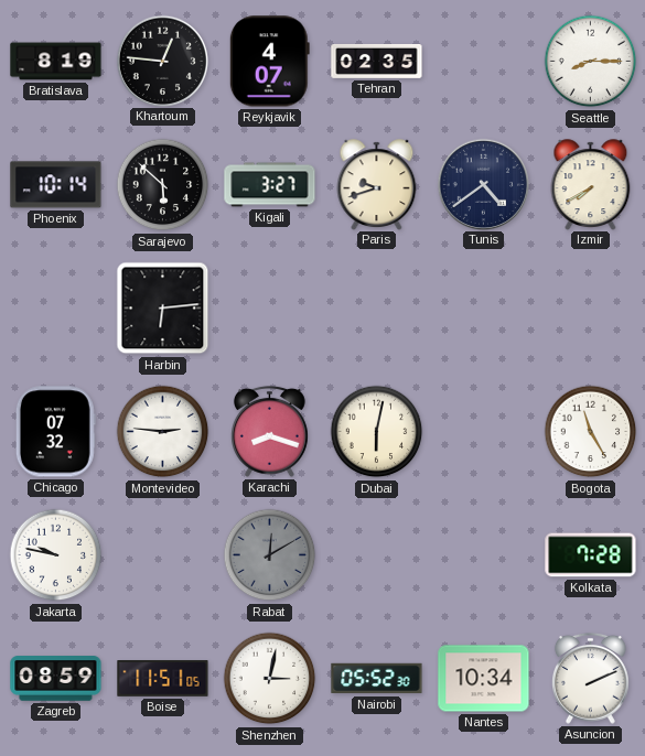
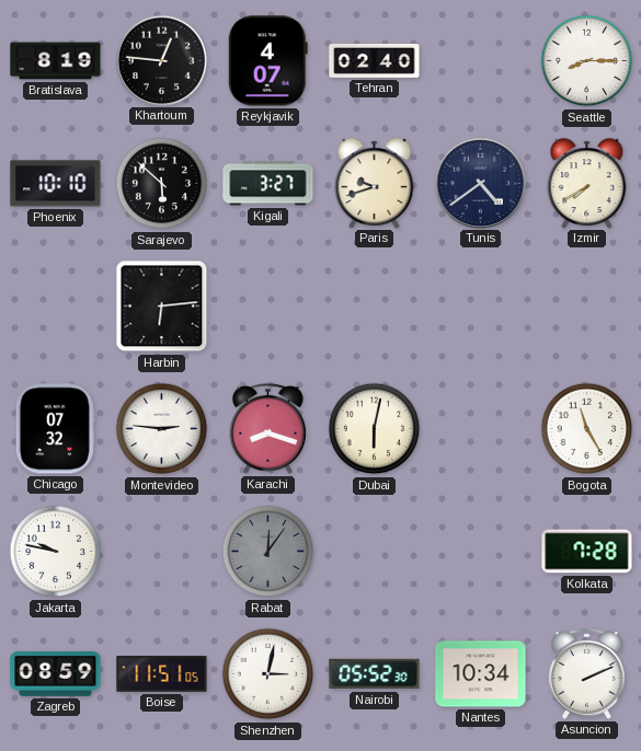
Tehran: 02:35 -> 02:40
Phoenix: 10:14 -> 10:10
Rabat: 12:10 -> 12:06
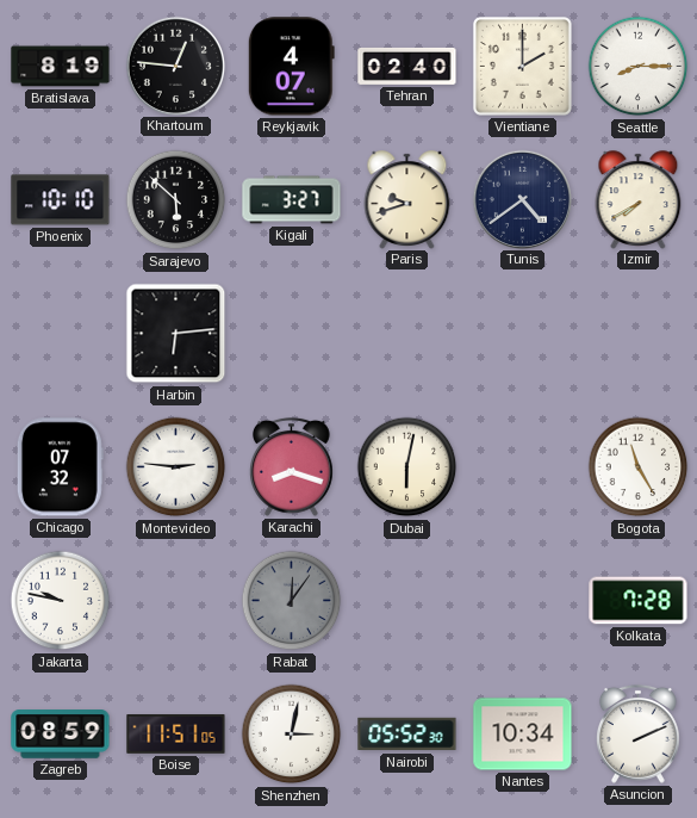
Vientiane: none -> 2:00
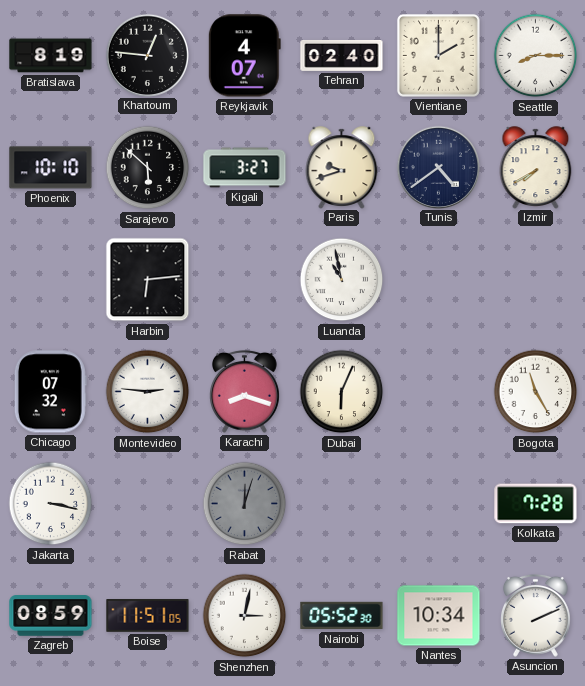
Luanda: none -> 10:58
Dubai: 6:02 -> 6:04
Jakarta: 9:47 -> 3:17
Rabat: 12:06 -> 12:03
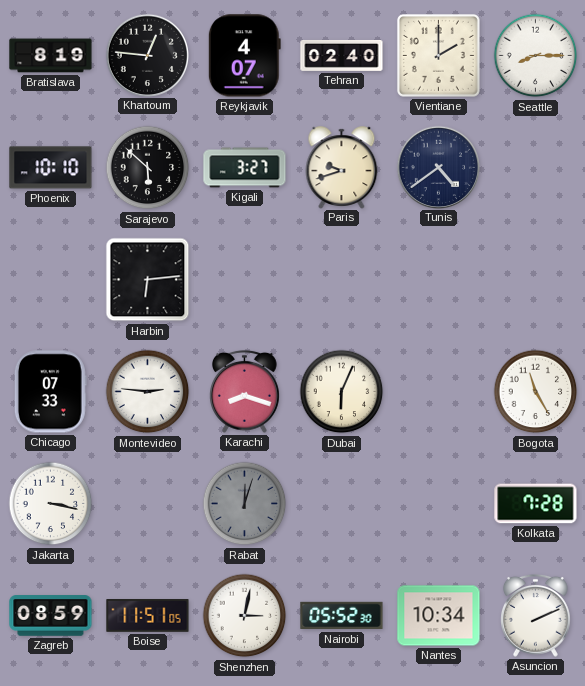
Izmir: 7:40 -> none
Luanda: 10:58 -> none
Chicago: 07:32 -> 07:33
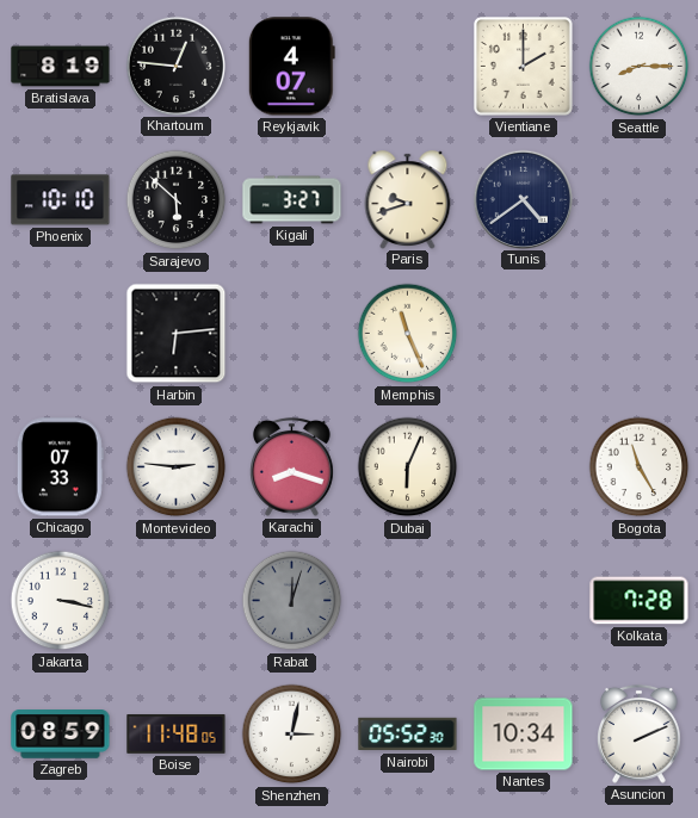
Tehran: 02:40 -> none
Memphis: none -> 11:26
Boise: 11:51 -> 11:48
